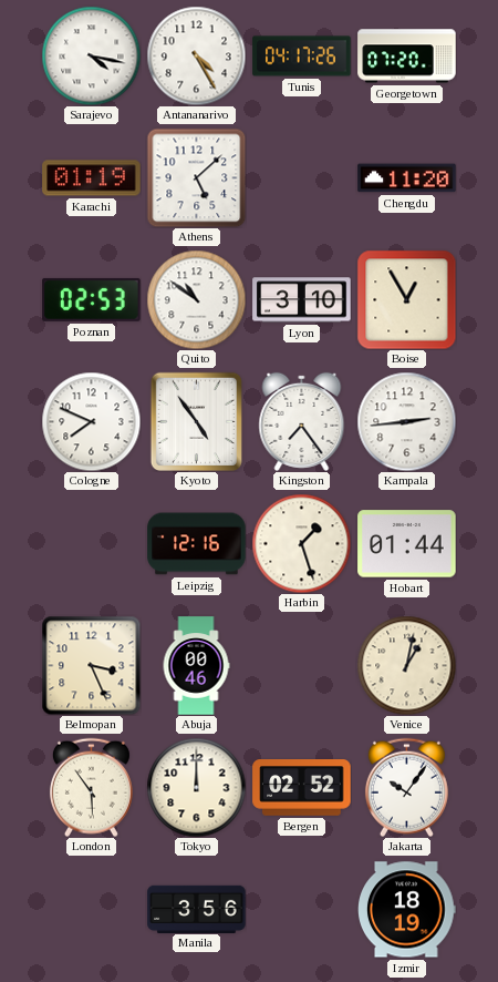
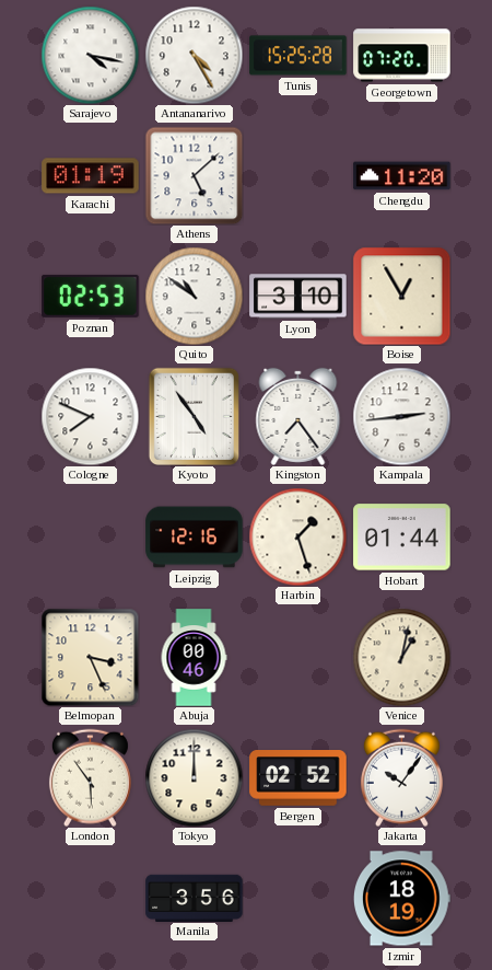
Tunis: 04:17 -> 15:25
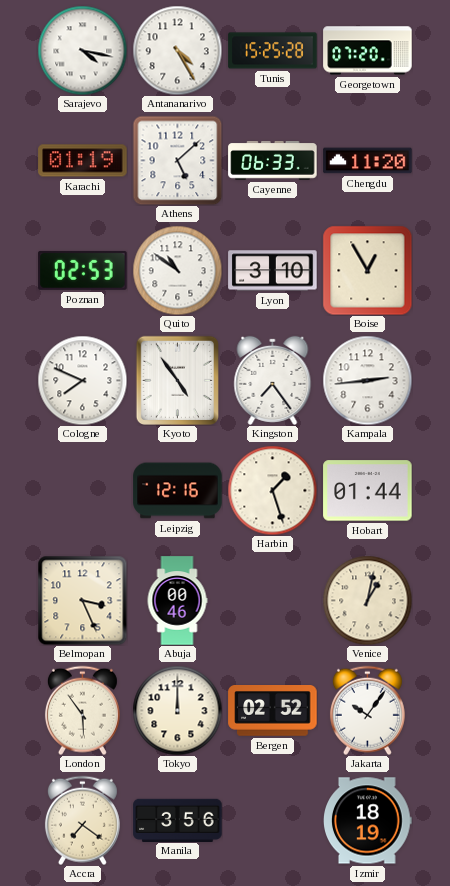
Cayenne: none -> 06:33
Accra: none -> 7:21
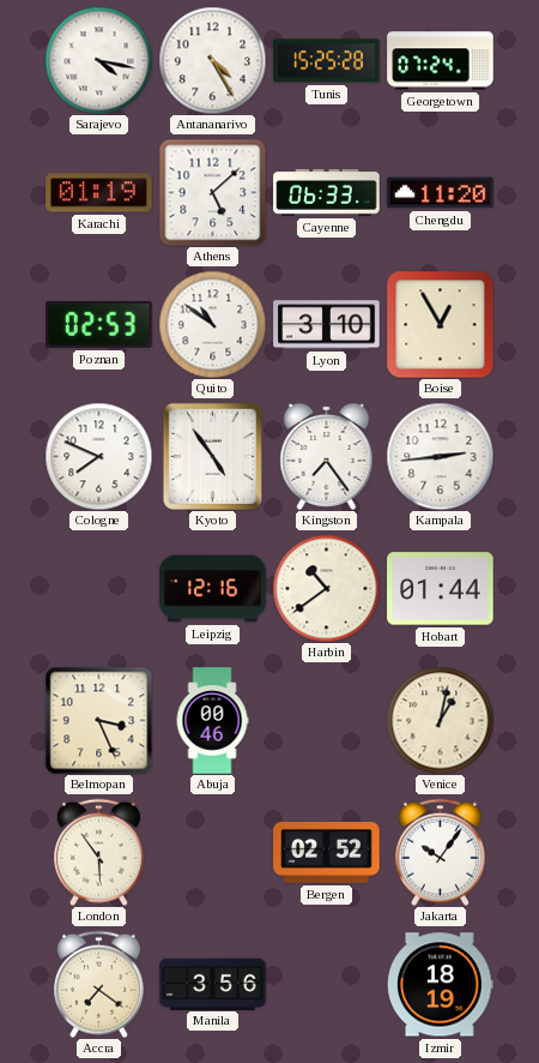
Georgetown: 07:20 -> 07:24
Harbin: 1:27 -> 10:39
Tokyo: 12:00 -> none
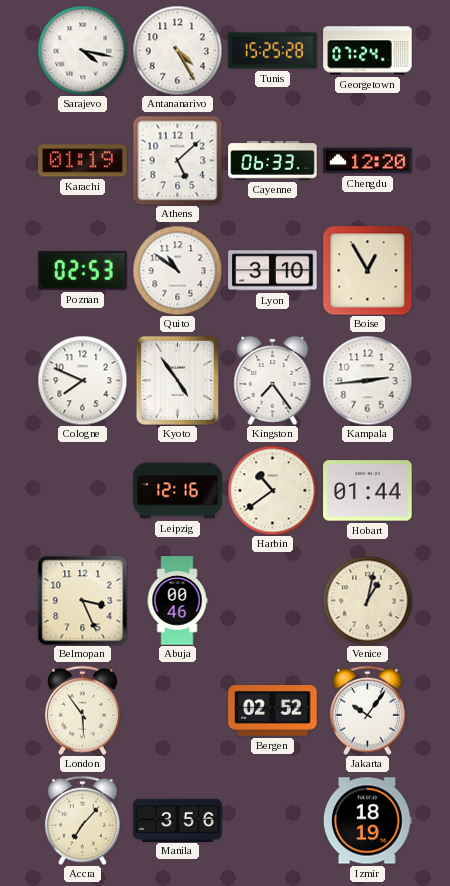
Chengdu: 11:20 -> 12:20
Accra: 7:21 -> 7:07
